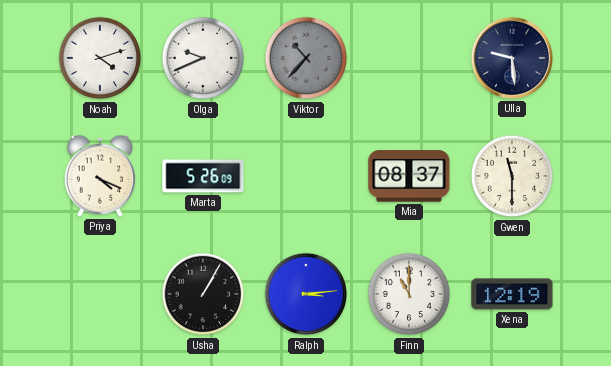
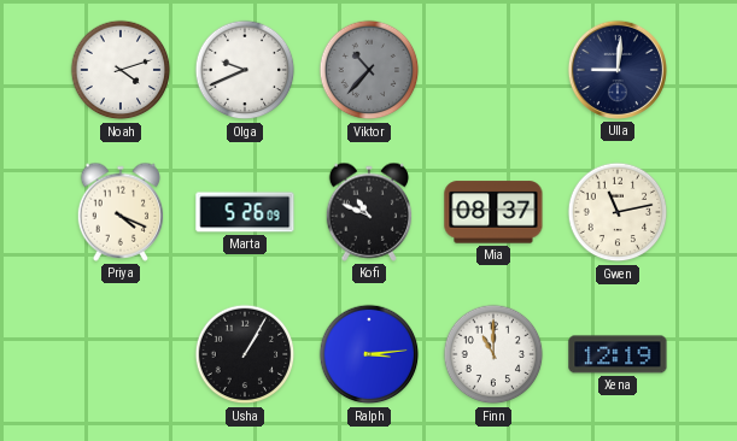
Ulla: 9:29 -> 9:01
Kofi: none -> 10:49
Gwen: 11:30 -> 11:13
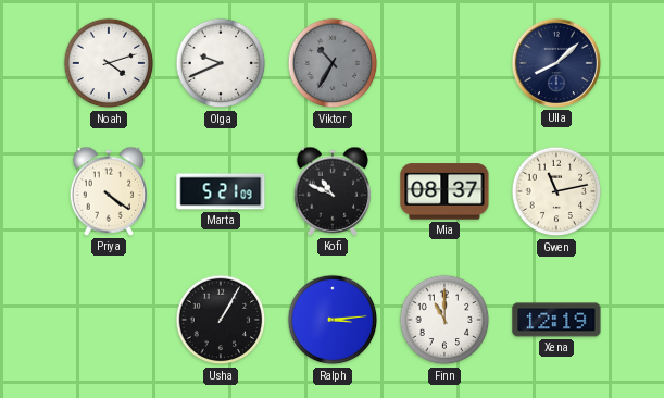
Viktor: 10:37 -> 10:35
Ulla: 9:01 -> 8:08
Priya: 4:19 -> 4:21
Marta: 5:26 -> 5:21
